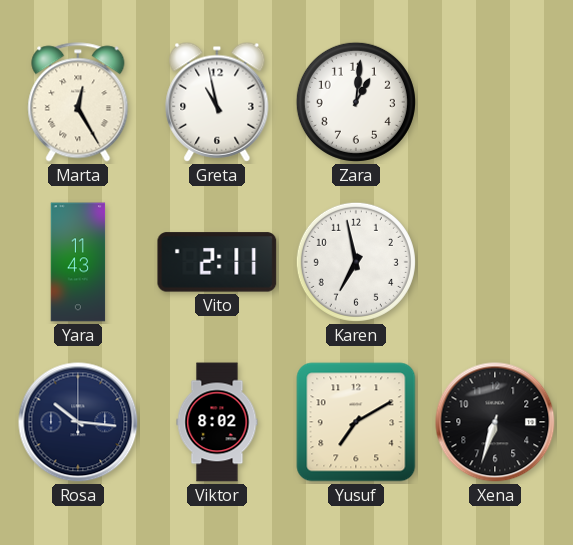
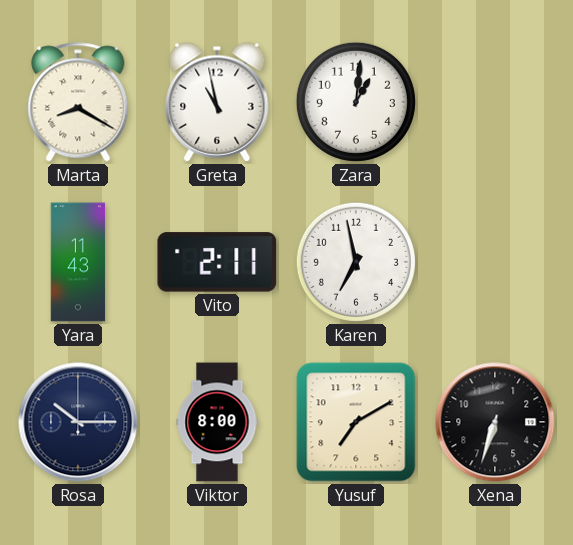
Marta: 12:25 -> 8:20
Rosa: 10:16 -> 10:15
Viktor: 8:02 -> 8:00
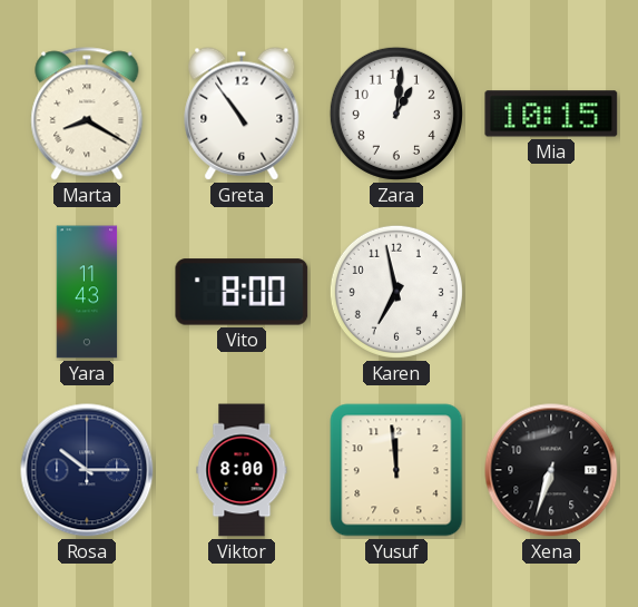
Greta: 10:58 -> 10:54
Mia: none -> 10:15
Vito: 2:11 -> 8:00
Yusuf: 7:10 -> 11:59
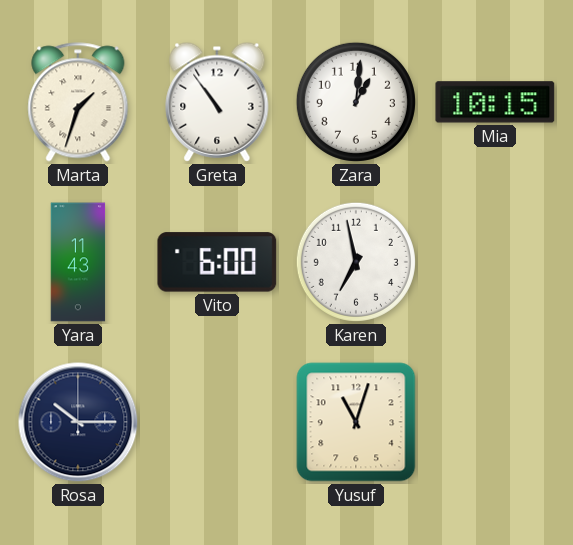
Marta: 8:20 -> 1:33
Vito: 8:00 -> 6:00
Viktor: 8:00 -> none
Yusuf: 11:59 -> 11:03
Xena: 6:33 -> none
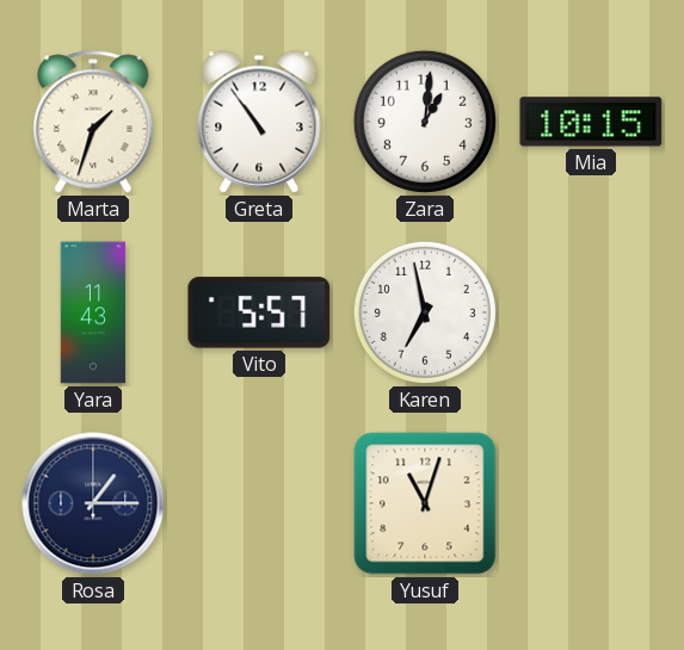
Vito: 6:00 -> 5:57
Rosa: 10:15 -> 1:15
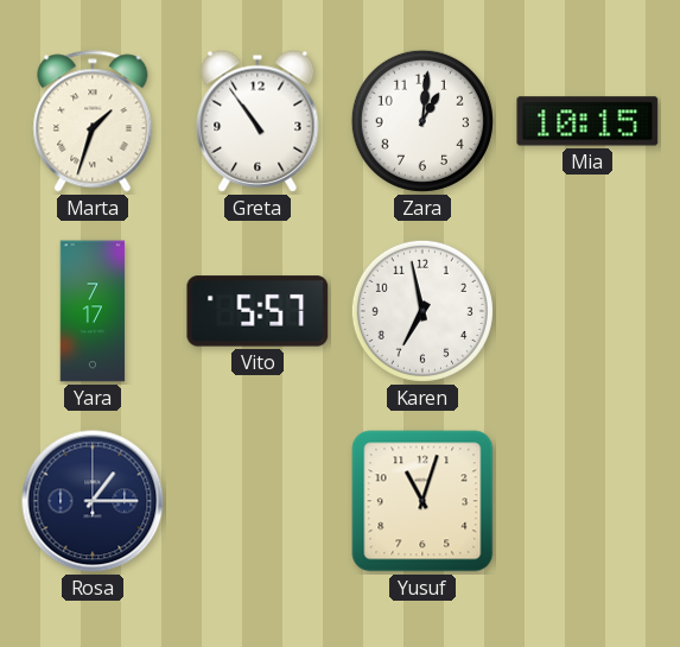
Yara: 11:43 -> 7:17
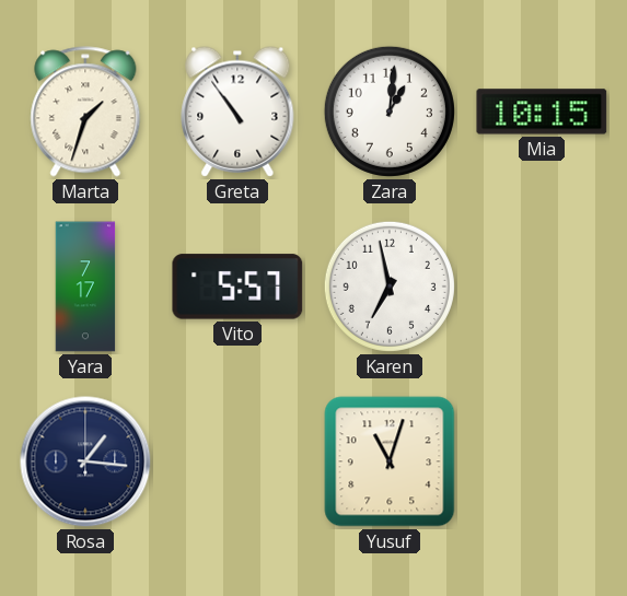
Rosa: 1:15 -> 1:16
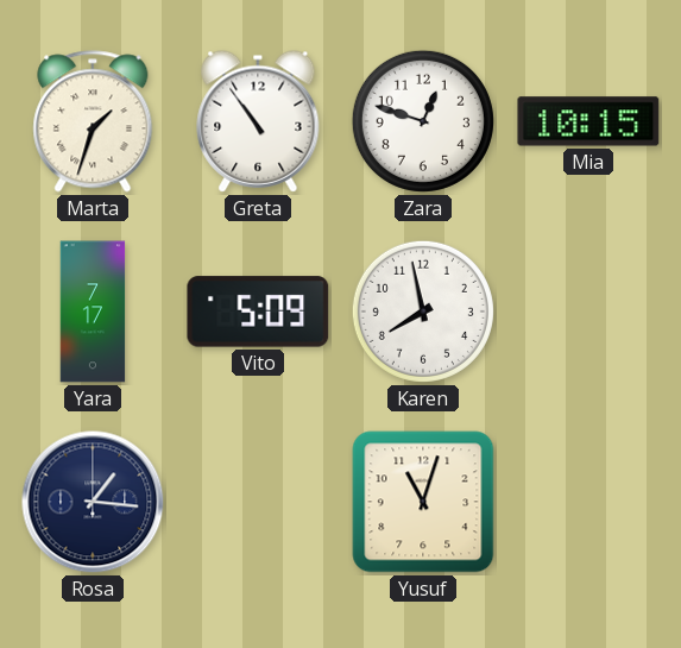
Zara: 1:01 -> 12:48
Vito: 5:57 -> 5:09
Karen: 6:58 -> 7:58
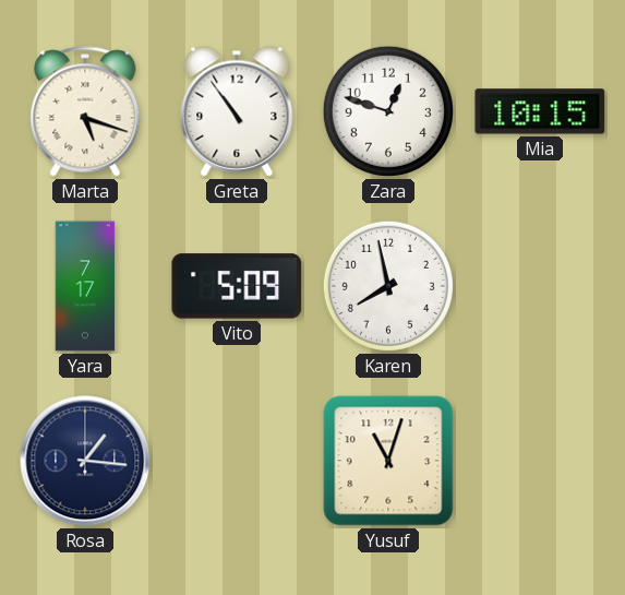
Marta: 1:33 -> 5:18
